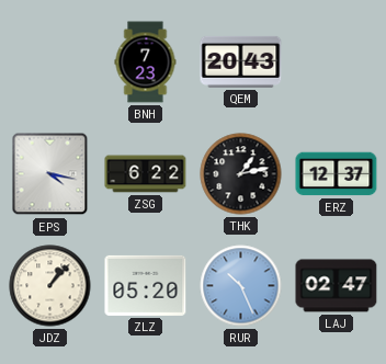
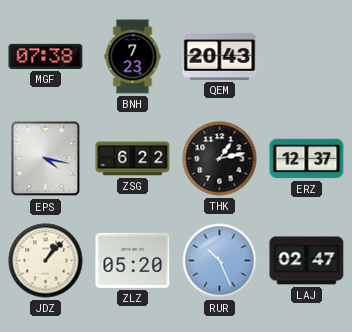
MGF: none -> 07:38
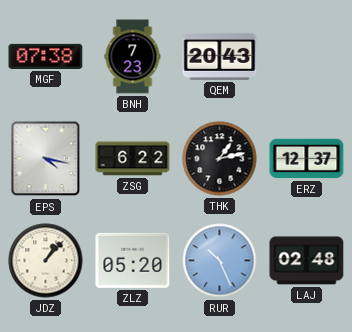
LAJ: 02:47 -> 02:48
